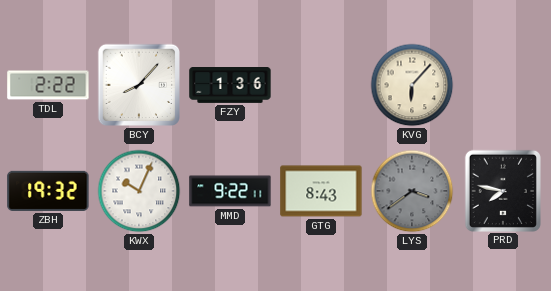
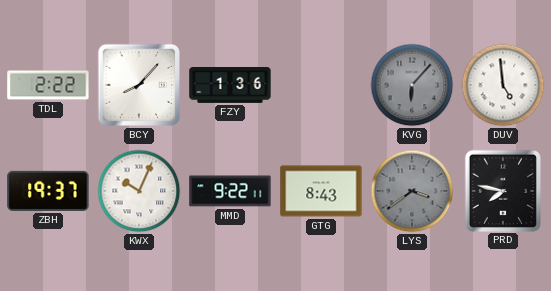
KVG dial: cream -> grey
DUV: none -> 4:59
ZBH: 19:32 -> 19:37
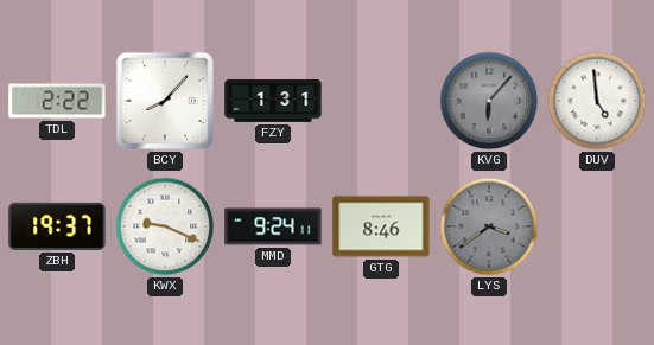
FZY: 1:36 -> 1:31
KWX: 10:04 -> 9:19
MMD: 9:22 -> 9:24
GTG: 8:43 -> 8:46
PRD: 7:47 -> none
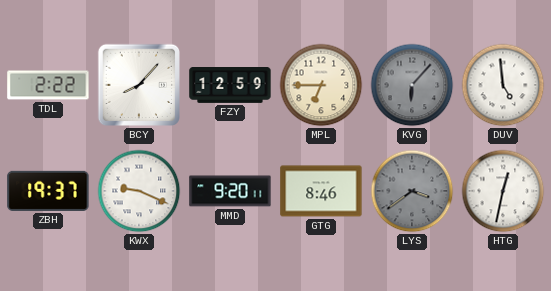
FZY: 1:31 -> 12:59
MPL: none -> 6:45
MMD: 9:24 -> 9:20
HTG: none -> 12:32
